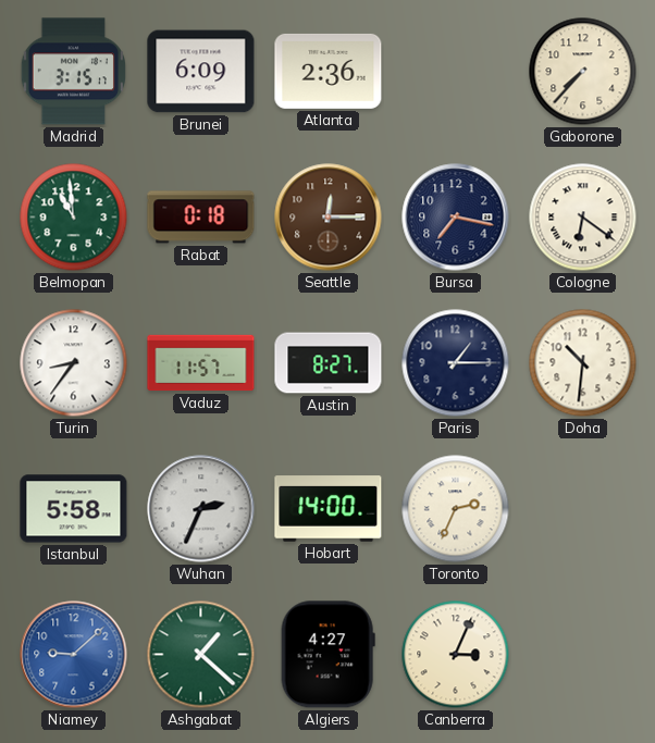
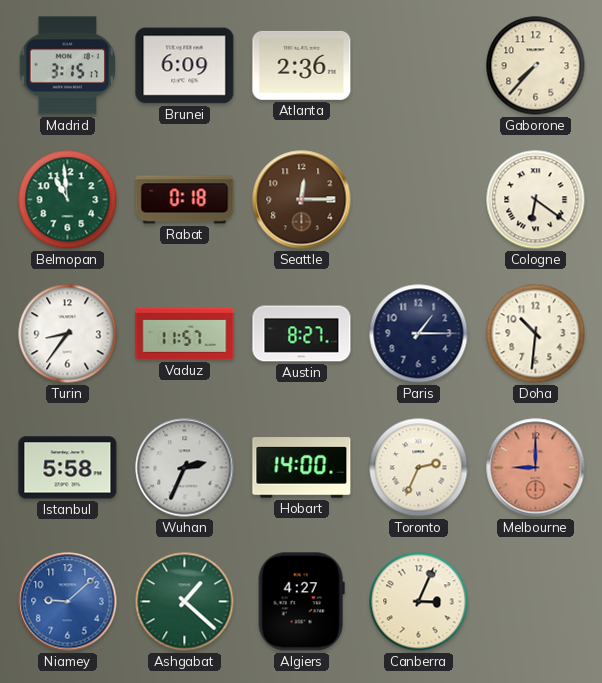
Bursa: 7:17 -> none
Melbourne: none -> 9:00
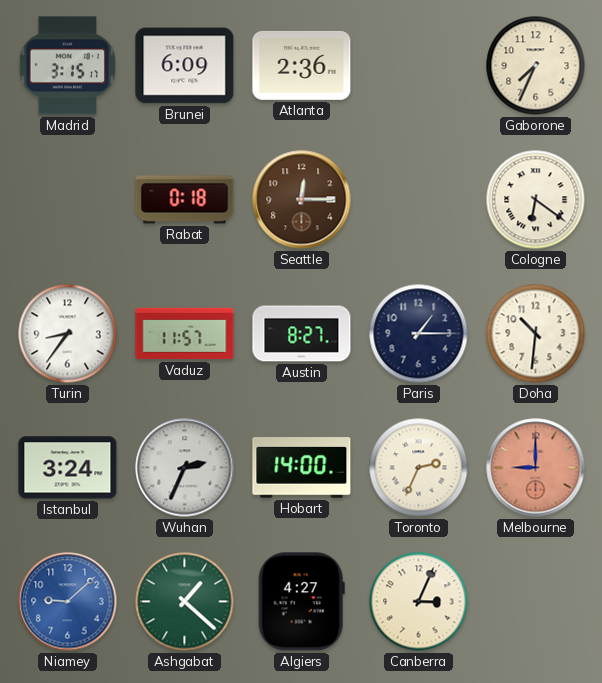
Gaborone: 7:37 -> 7:34
Belmopan: 10:59 -> none
Istanbul: 5:58 -> 3:24
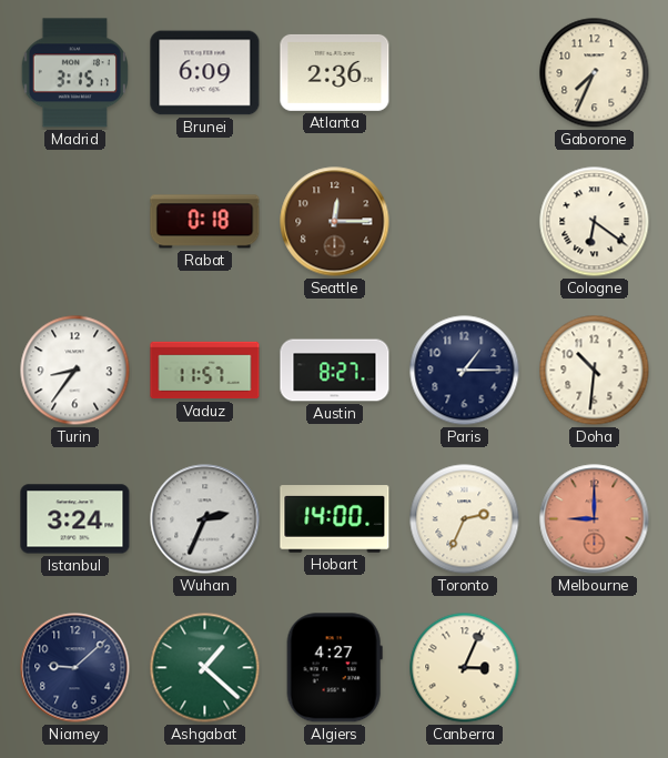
Niamey dial: blue -> navy
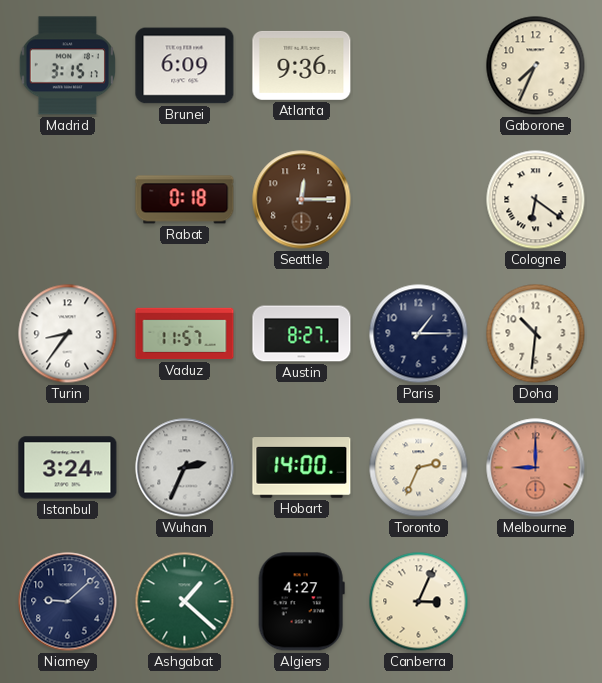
Atlanta: 2:36 -> 9:36
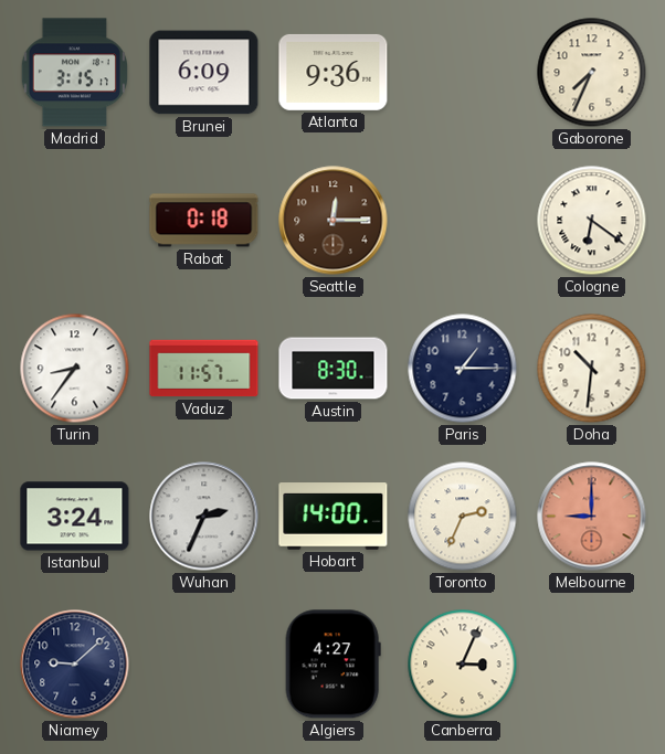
Austin: 8:27 -> 8:30
Ashgabat: 1:22 -> none
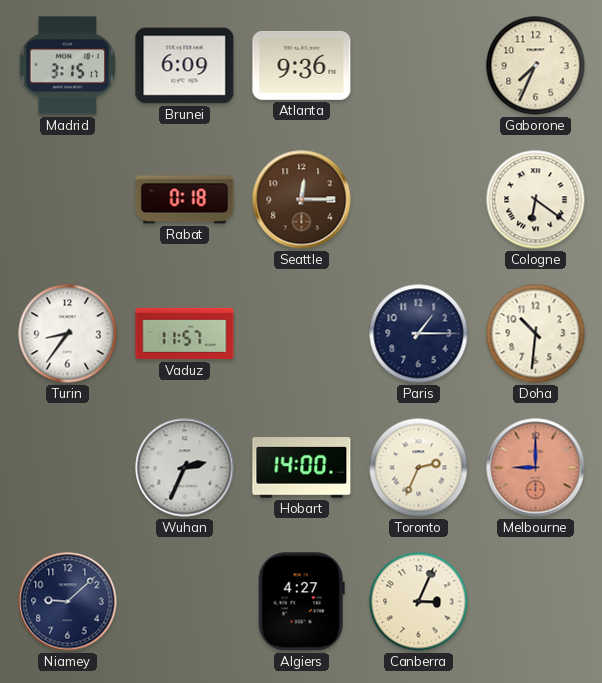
Austin: 8:30 -> none
Istanbul: 3:24 -> none
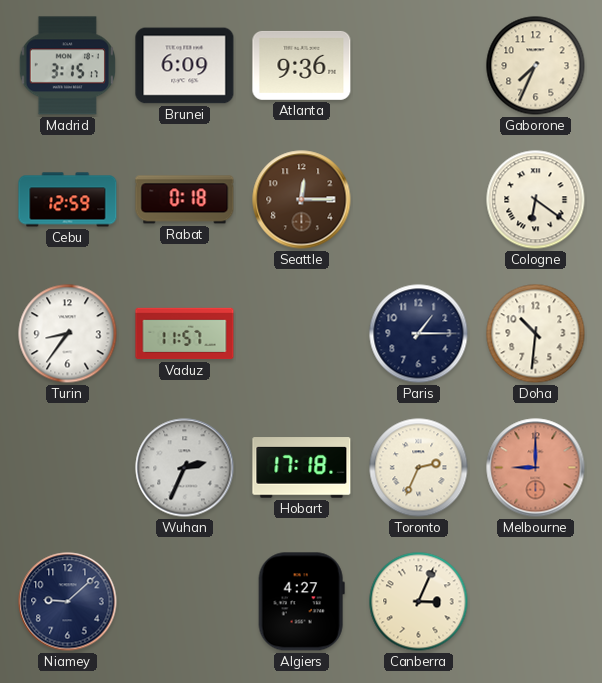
Cebu: none -> 12:59
Hobart: 14:00 -> 17:18
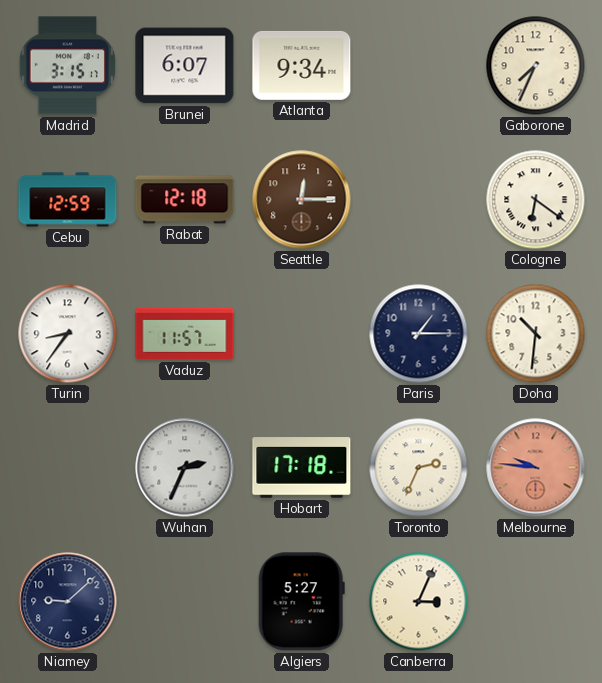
Brunei: 6:09 -> 6:07
Atlanta: 9:36 -> 9:34
Rabat: 0:18 -> 12:18
Melbourne: 9:00 -> 9:46
Algiers: 4:27 -> 5:27
